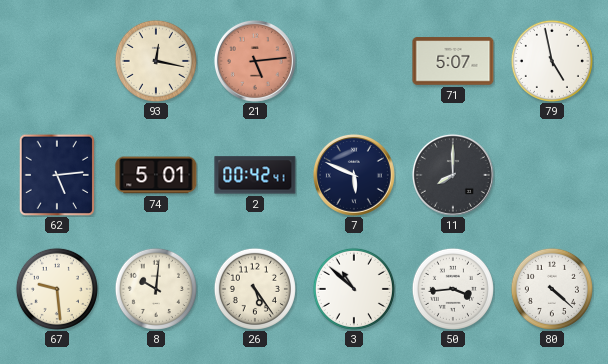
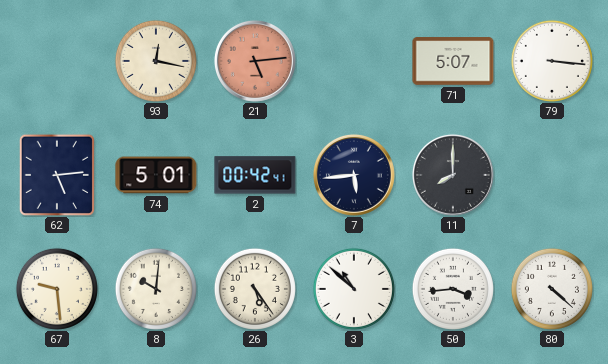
79: 4:58 -> 3:16
7: 5:49 -> 5:44
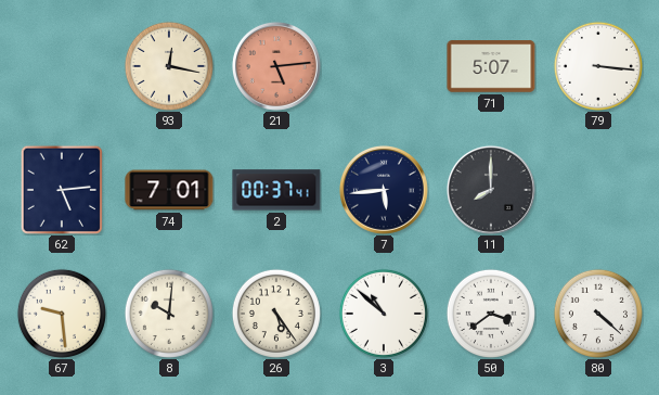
74: 5:01 -> 7:01
2: 00:42 -> 00:37
50: 3:44 -> 3:39
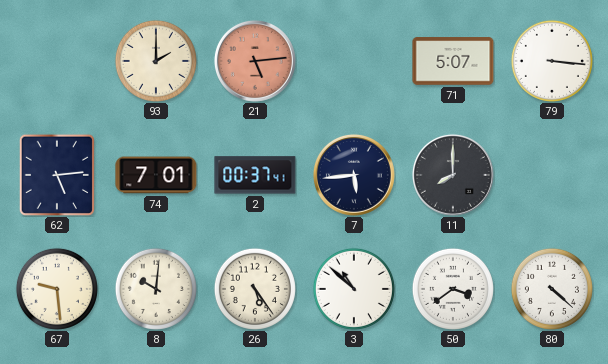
93: 12:17 -> 2:00
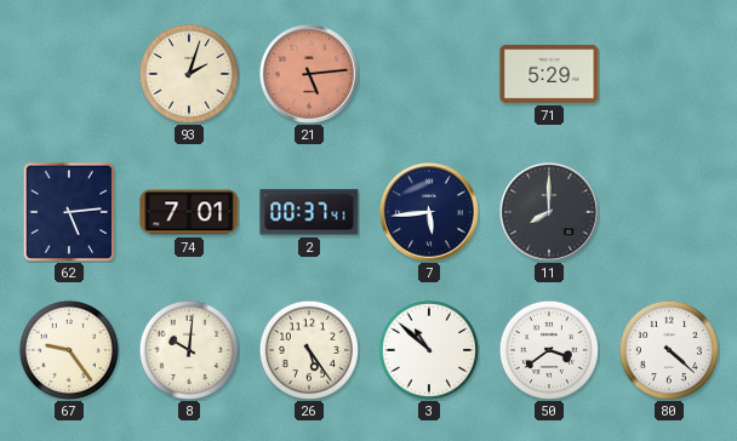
93: 2:00 -> 2:03
71: 5:07 -> 5:29
79: 3:16 -> none
67: 9:29 -> 9:24
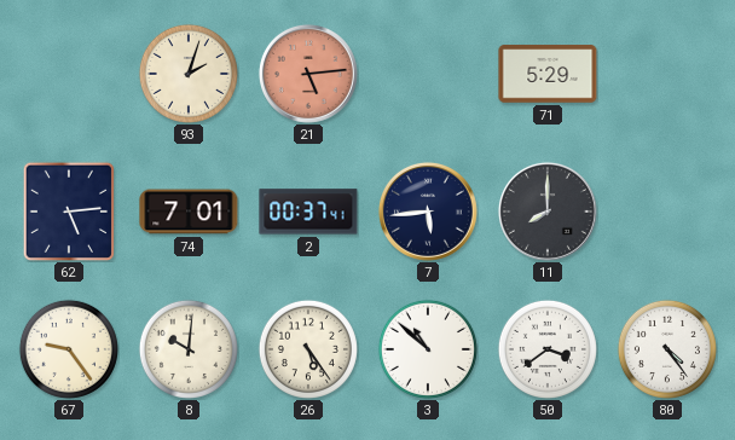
80: 4:22 -> 4:24
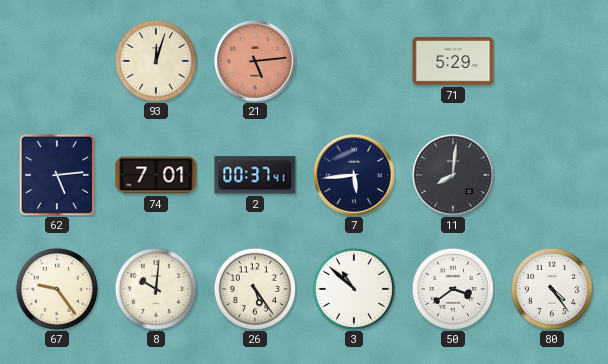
93: 2:03 -> 12:03
11: 8:00 -> 8:01
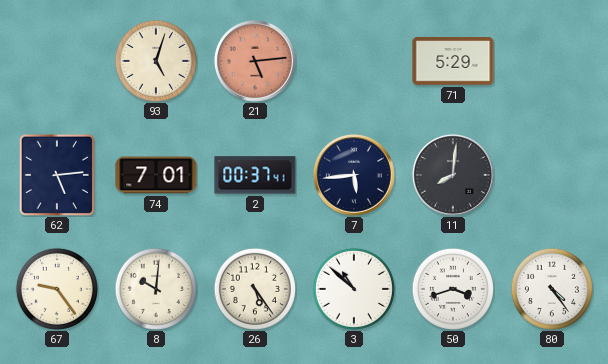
93: 12:03 -> 5:03
50: 3:39 -> 3:42
